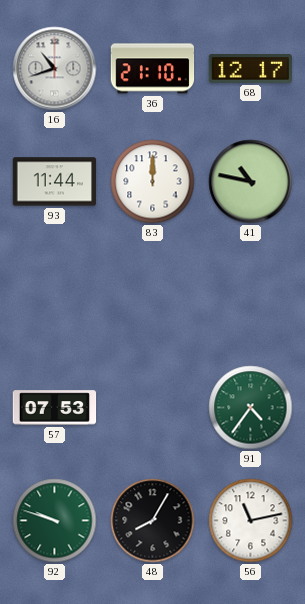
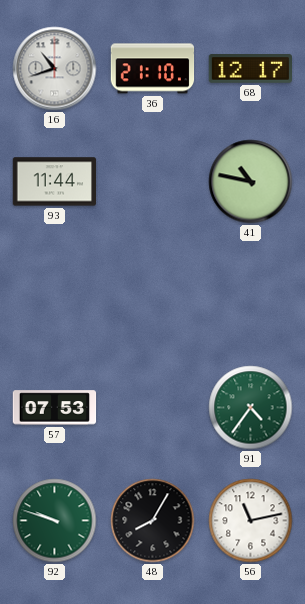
83: 12:00 -> none
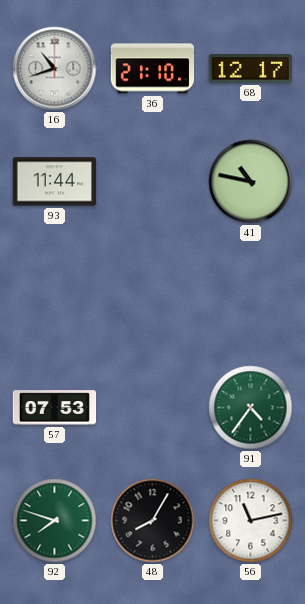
92: 9:48 -> 7:48
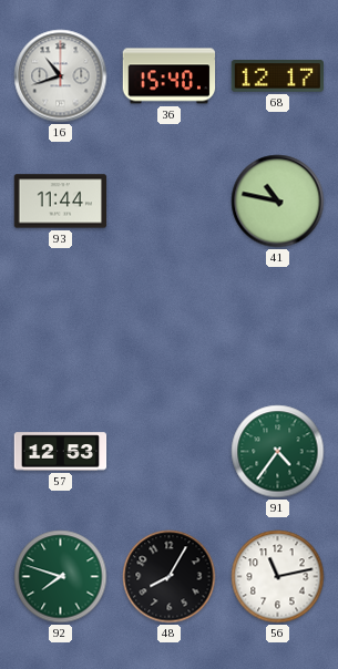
36: 21:10 -> 15:40
57: 07:53 -> 12:53
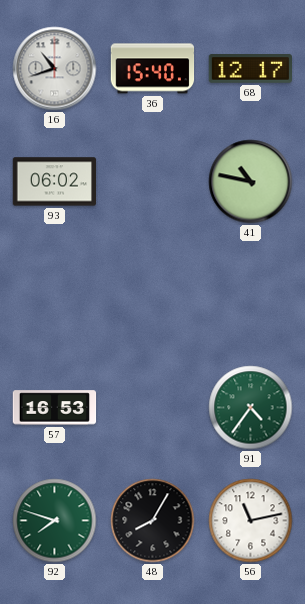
93: 11:44 -> 06:02
57: 12:53 -> 16:53
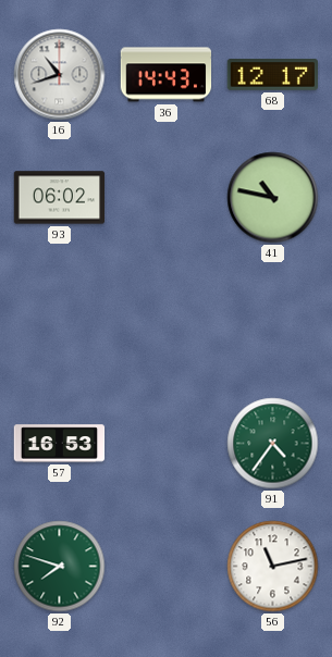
36: 15:40 -> 14:43
48: 8:05 -> none
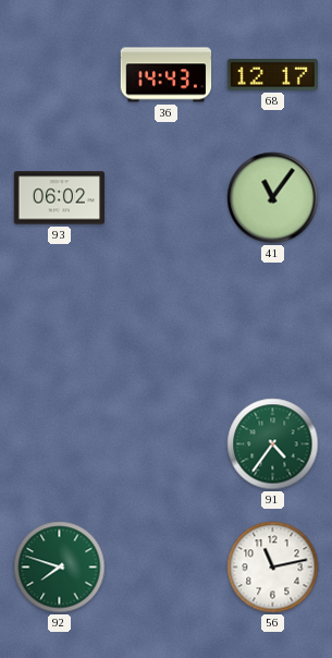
16: 10:42 -> none
41: 10:47 -> 11:06
57: 16:53 -> none
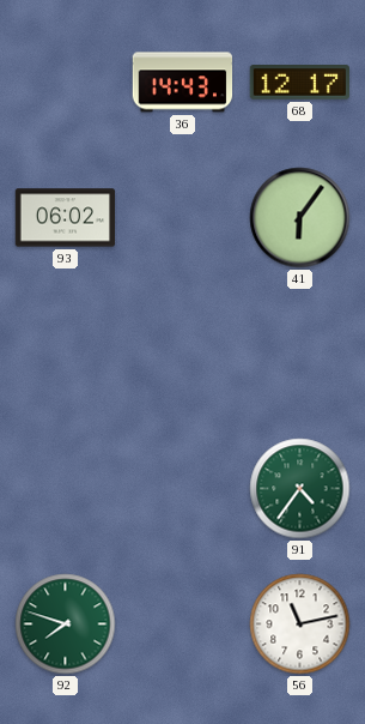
41: 11:06 -> 6:06
